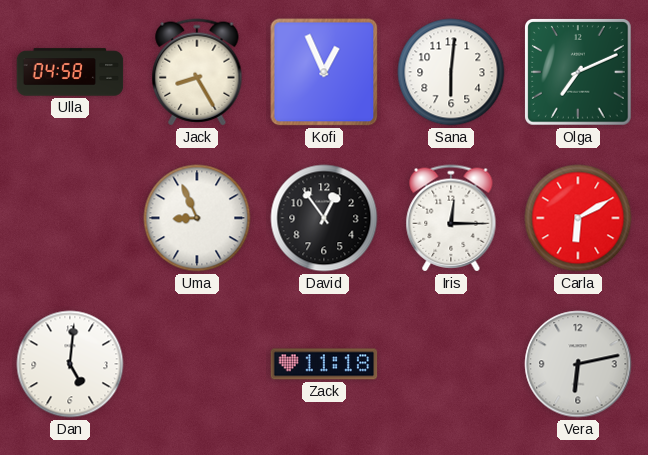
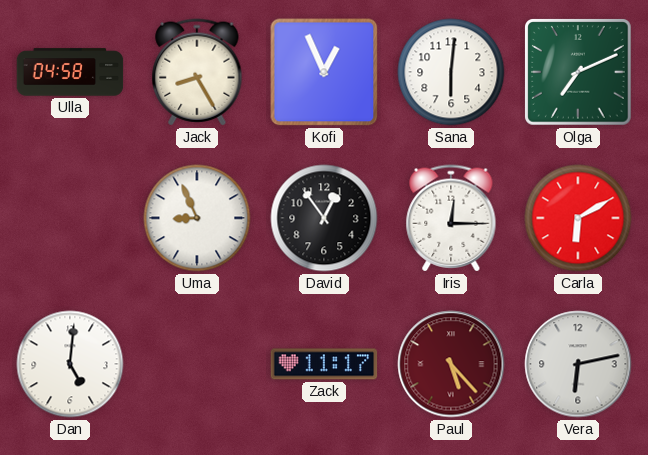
Zack: 11:18 -> 11:17
Paul: none -> 5:23
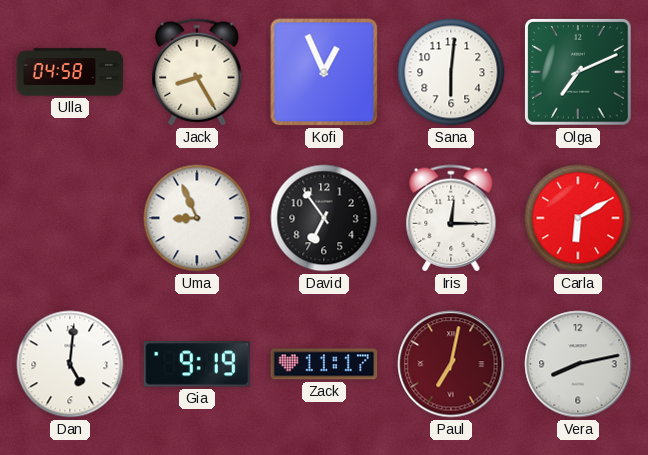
David: 12:54 -> 6:54
Gia: none -> 9:19
Paul: 5:23 -> 7:02
Vera: 6:13 -> 8:13
